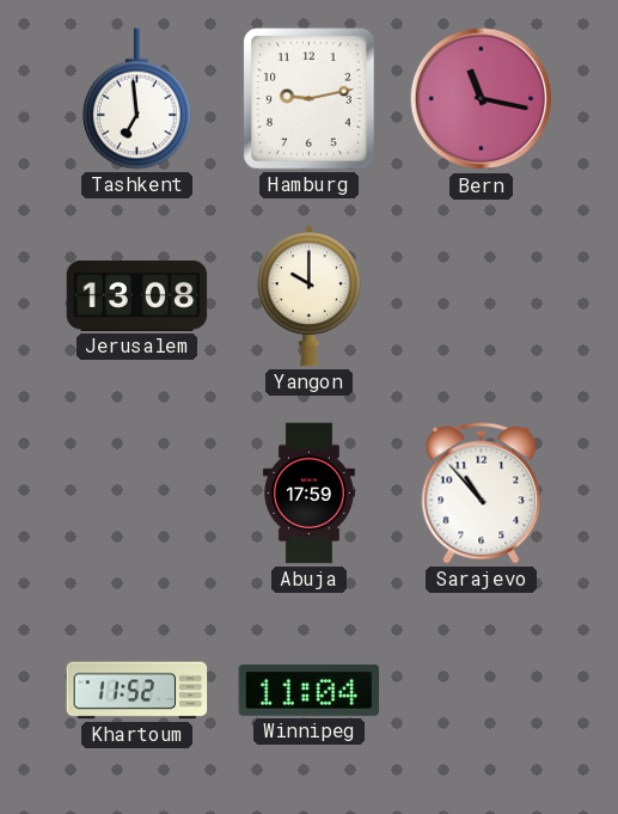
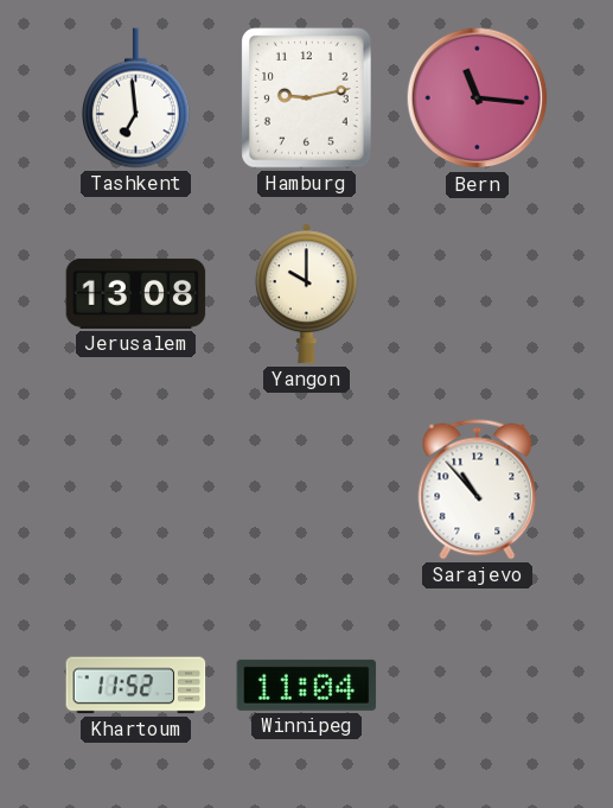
Bern: 11:17 -> 11:16
Abuja: 17:59 -> none
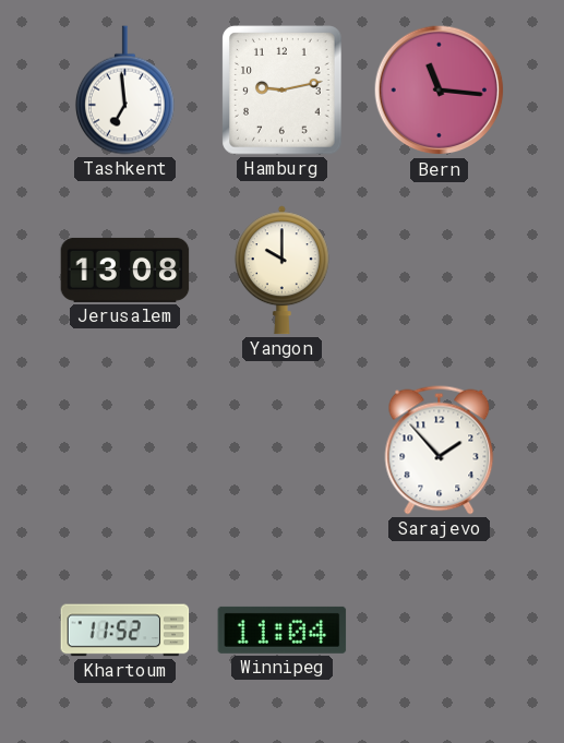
Sarajevo: 10:53 -> 1:53
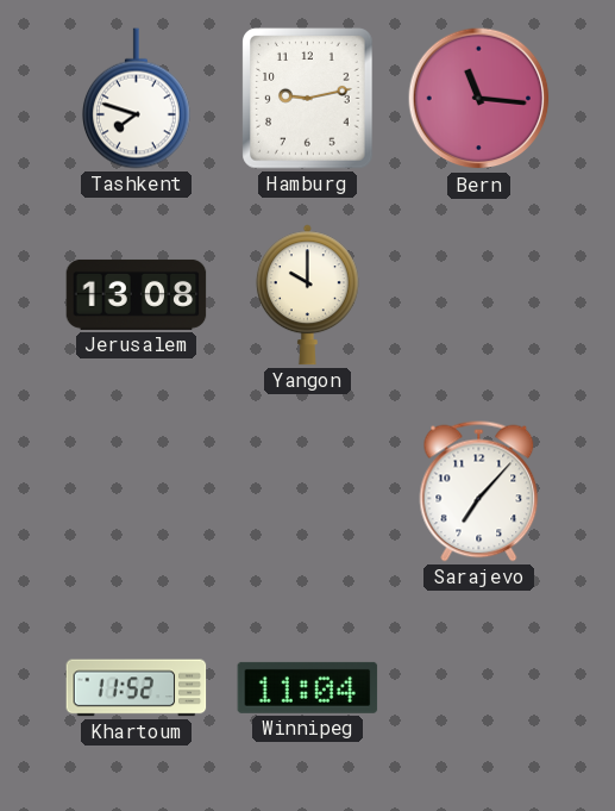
Tashkent: 6:59 -> 7:48
Sarajevo: 1:53 -> 7:07
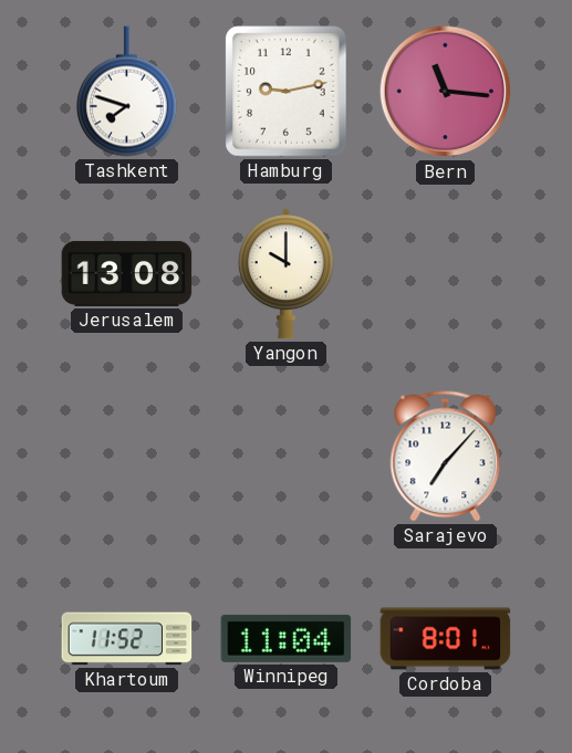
Cordoba: none -> 8:01
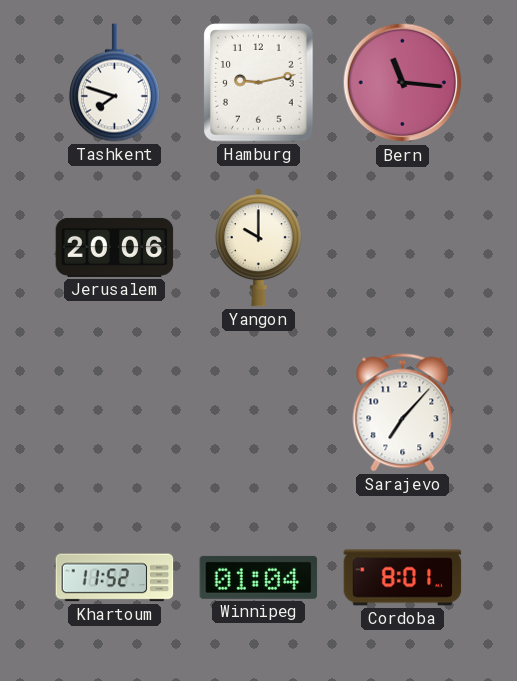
Jerusalem: 13:08 -> 20:06
Winnipeg: 11:04 -> 01:04
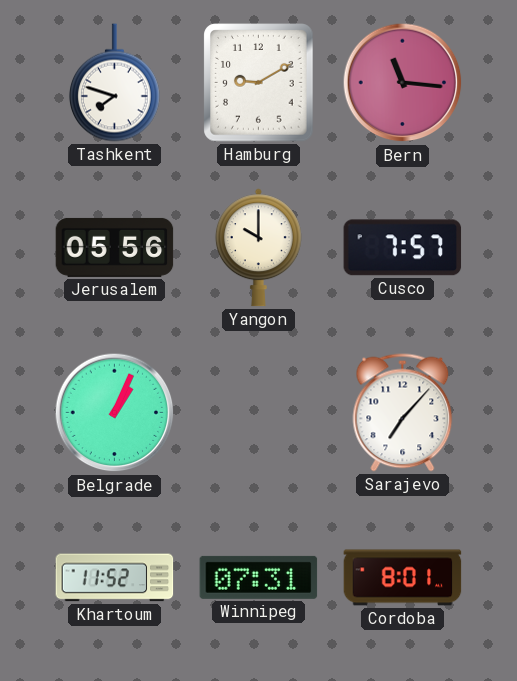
Hamburg: 9:13 -> 9:10
Jerusalem: 20:06 -> 05:56
Cusco: none -> 7:57
Belgrade: none -> 1:04
Winnipeg: 01:04 -> 07:31
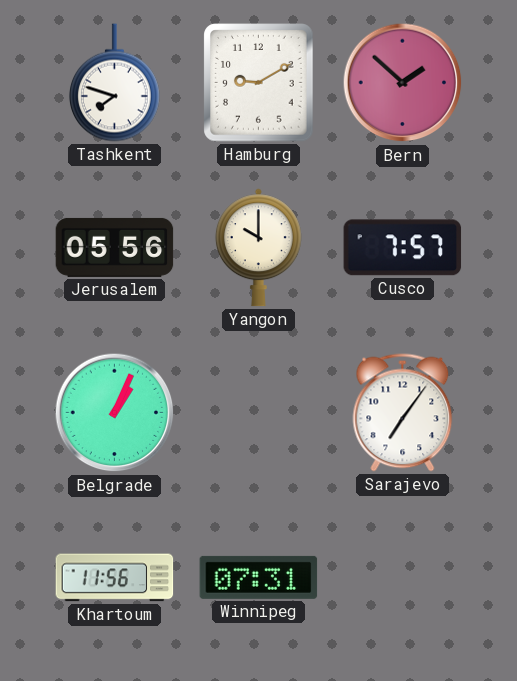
Bern: 11:16 -> 1:52
Sarajevo: 7:07 -> 7:06
Khartoum: 11:52 -> 11:56
Cordoba: 8:01 -> none
